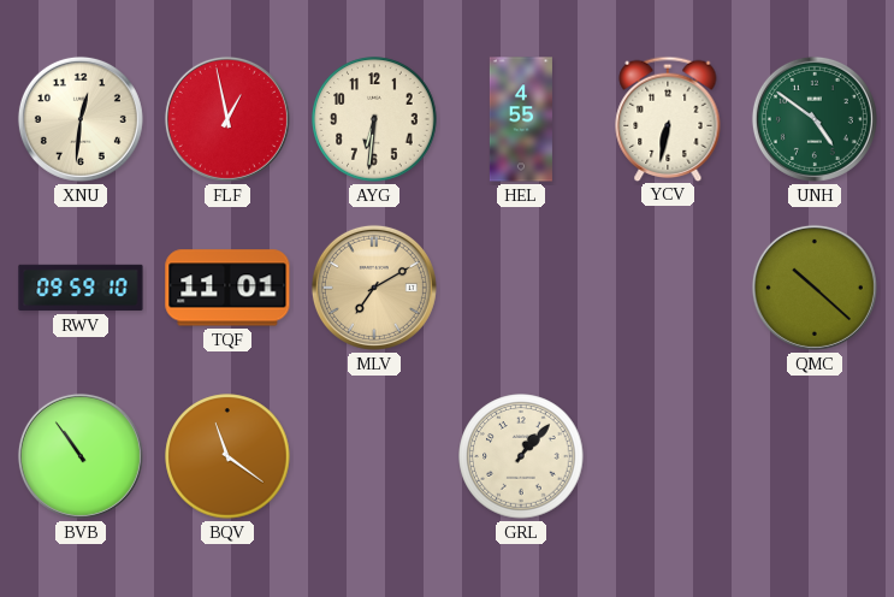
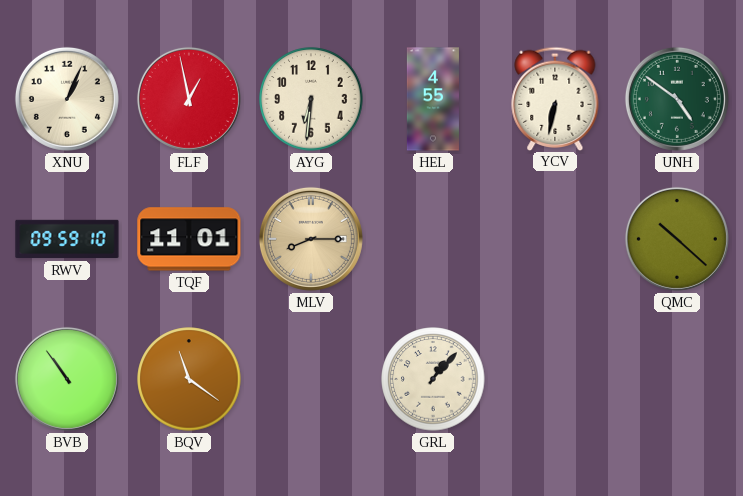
XNU: 12:31 -> 1:04
MLV: 7:10 -> 8:15
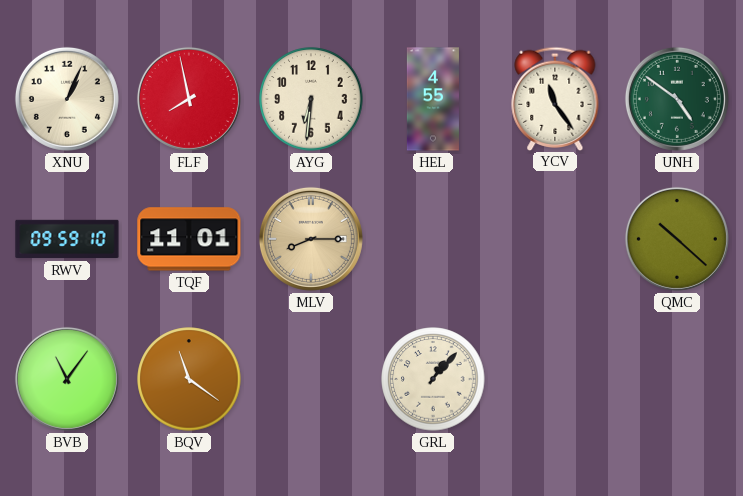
FLF: 12:58 -> 7:58
YCV: 6:32 -> 11:24
BVB: 10:54 -> 11:06
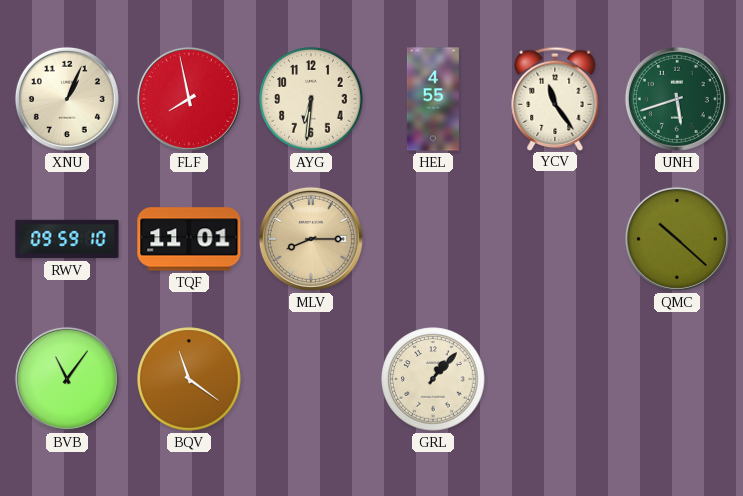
UNH: 4:51 -> 5:42
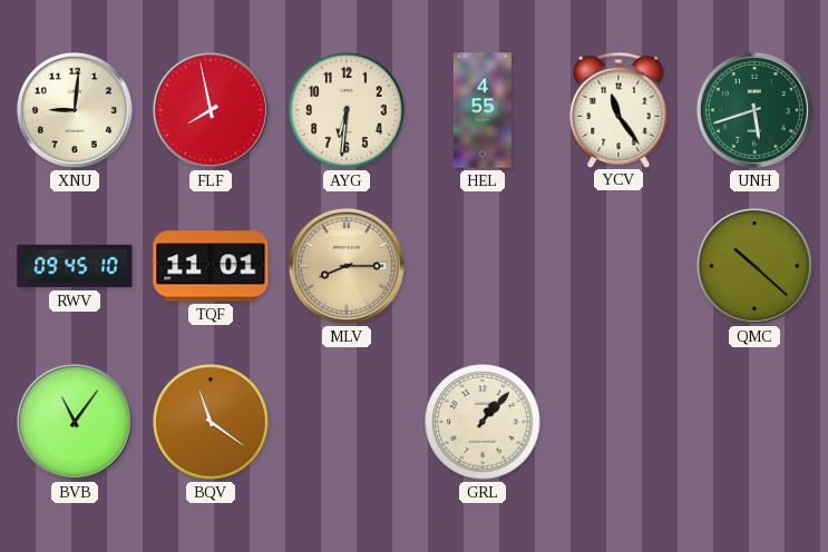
XNU: 1:04 -> 9:01
RWV: 09:59 -> 09:45
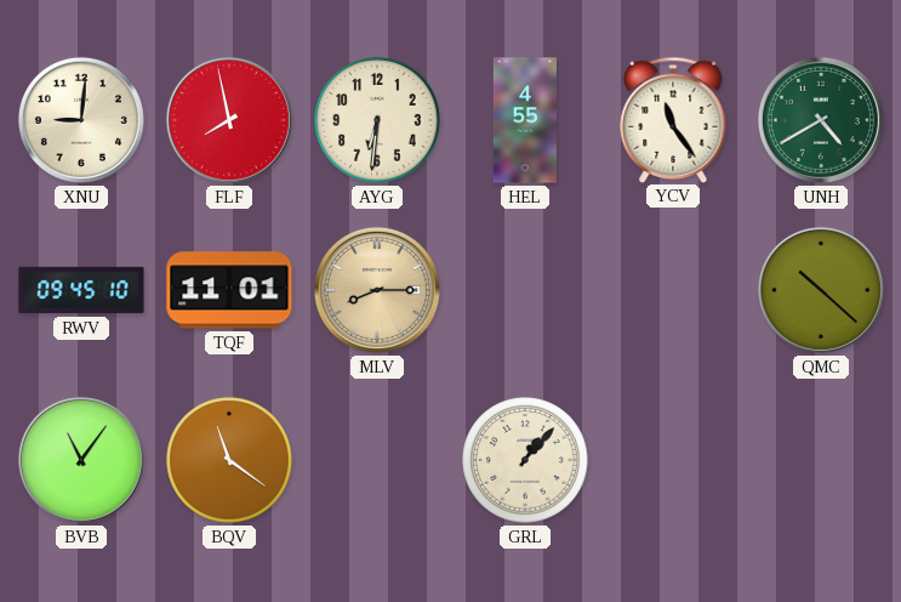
UNH: 5:42 -> 4:40
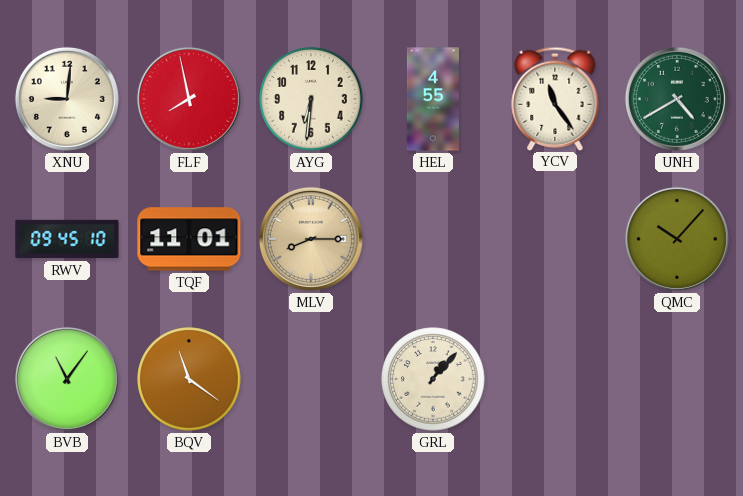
QMC: 10:22 -> 10:07
